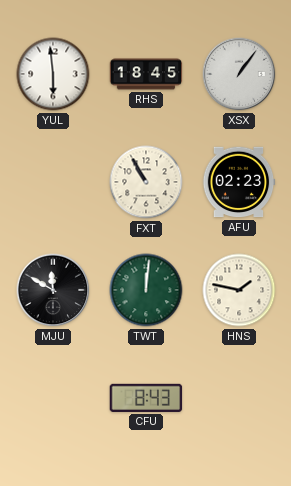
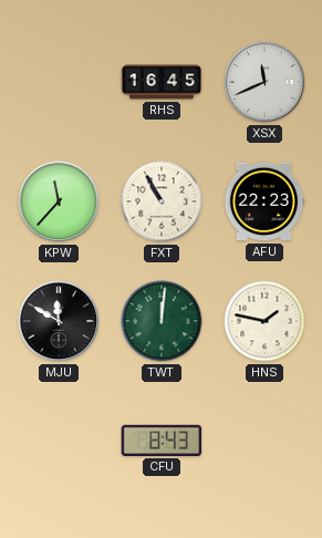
YUL: 5:59 -> none
RHS: 18:45 -> 16:45
XSX: 1:06 -> 11:41
KPW: none -> 11:37
AFU: 02:23 -> 22:23
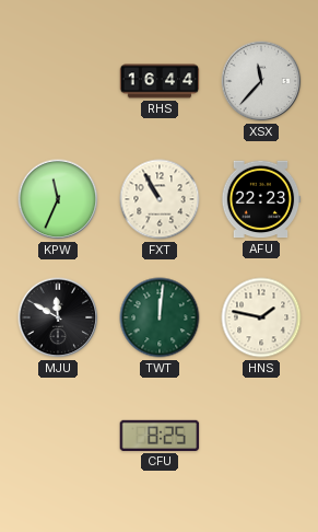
RHS: 16:45 -> 16:44
XSX: 11:41 -> 11:37
KPW: 11:37 -> 11:34
CFU: 8:43 -> 8:25
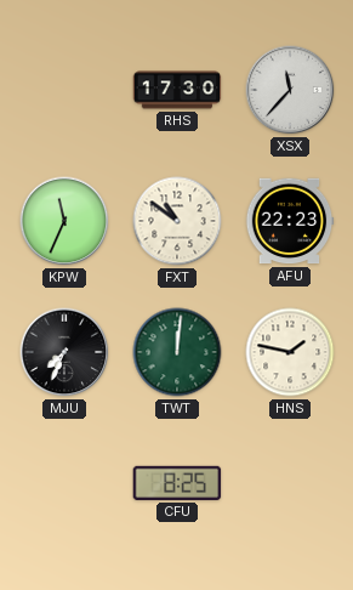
RHS: 16:44 -> 17:30
FXT: 10:55 -> 10:51
MJU: 11:50 -> 7:34
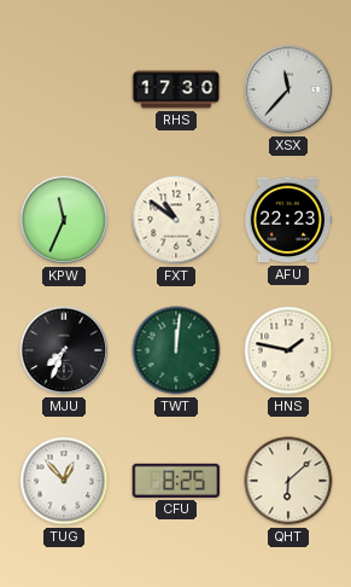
TUG: none -> 12:53
QHT: none -> 6:08
